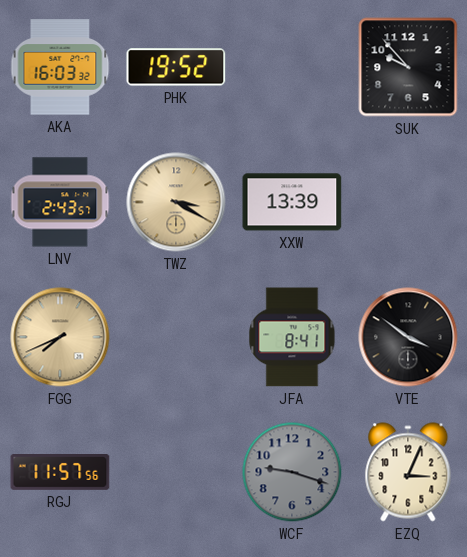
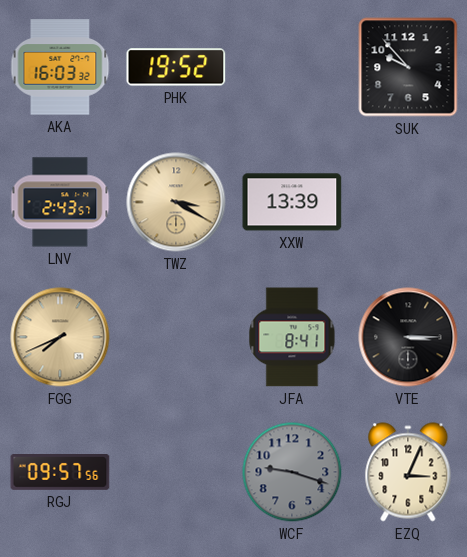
VTE: 3:51 -> 3:15
RGJ: 11:57 -> 09:57
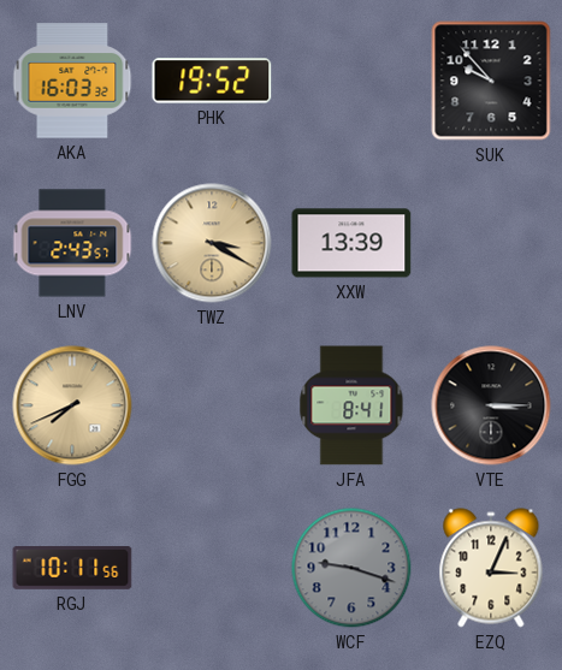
RGJ: 09:57 -> 10:11
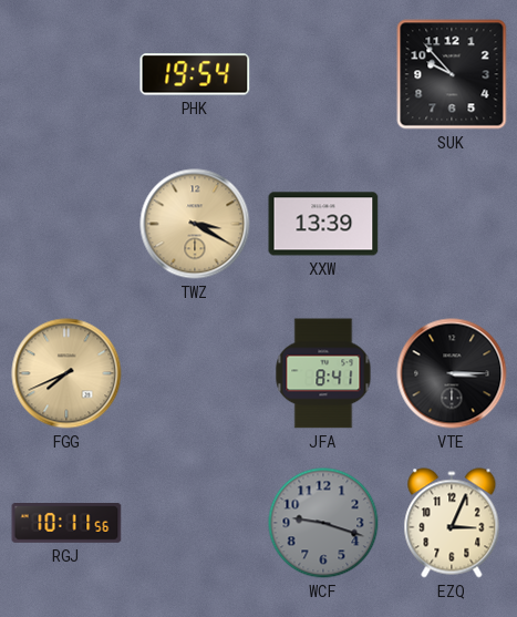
AKA: 16:03 -> none
PHK: 19:52 -> 19:54
LNV: 2:43 -> none
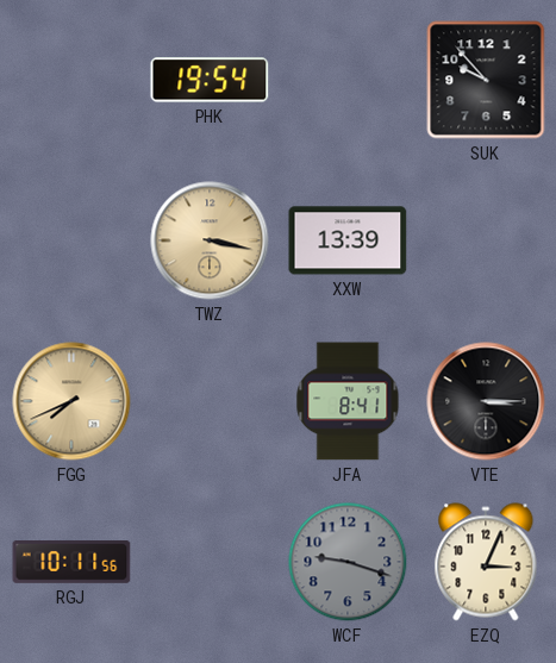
TWZ: 3:20 -> 3:17
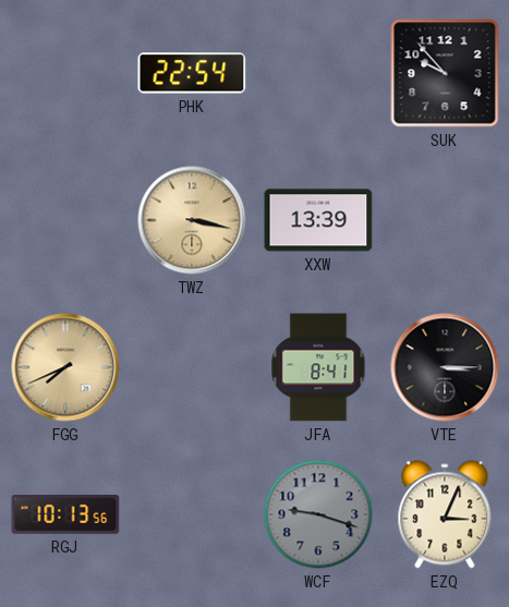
PHK: 19:54 -> 22:54
RGJ: 10:11 -> 10:13
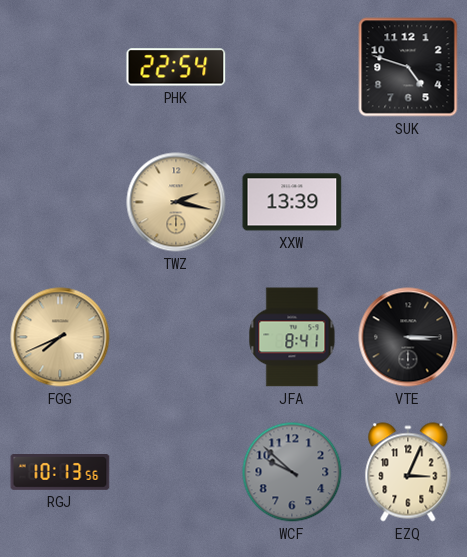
SUK: 9:53 -> 4:48
TWZ: 3:17 -> 2:17
WCF: 9:18 -> 9:52
